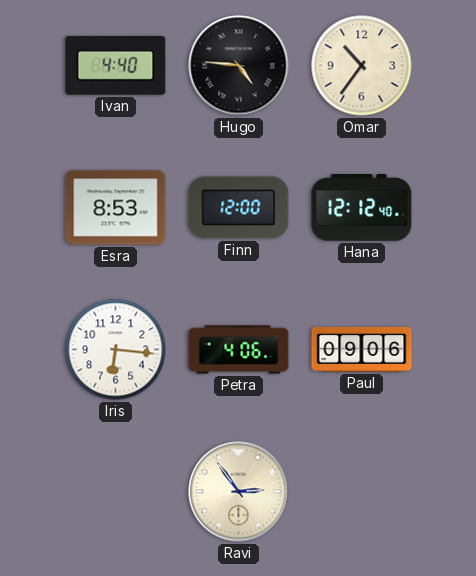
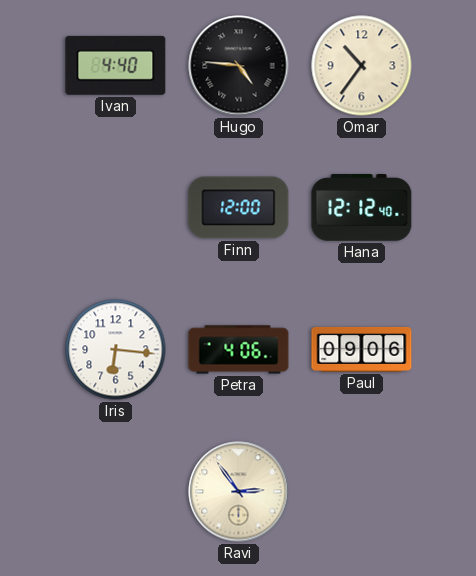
Esra: 8:53 -> none
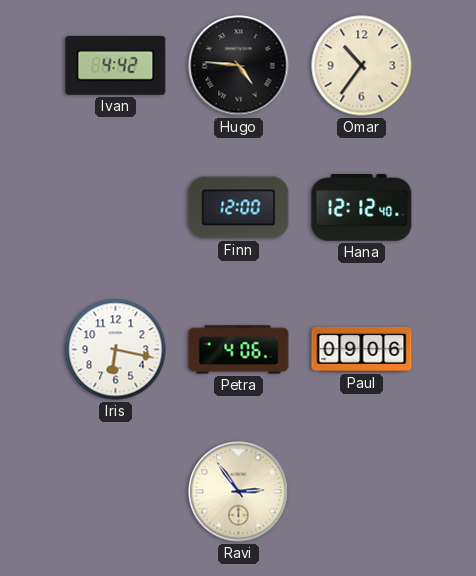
Ivan: 4:40 -> 4:42
Iris: 6:16 -> 6:17
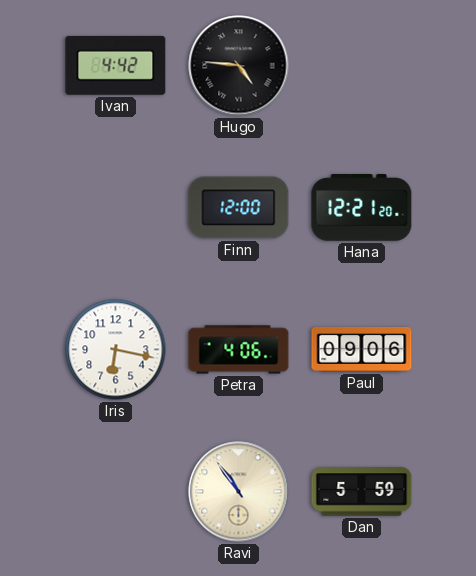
Omar: 10:36 -> none
Hana: 12:12 -> 12:21
Ravi: 2:54 -> 10:54
Dan: none -> 5:59
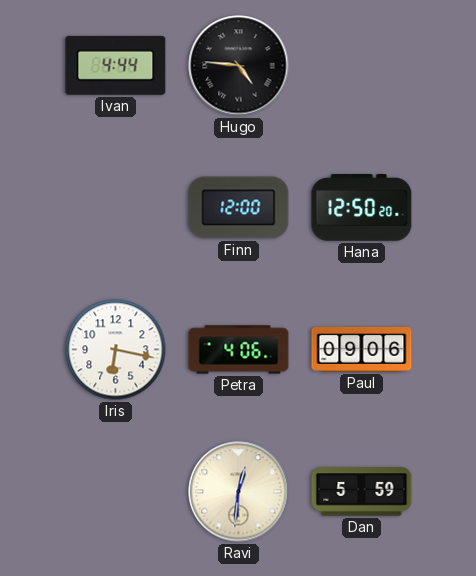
Ivan: 4:42 -> 4:44
Hana: 12:21 -> 12:50
Ravi: 10:54 -> 12:31
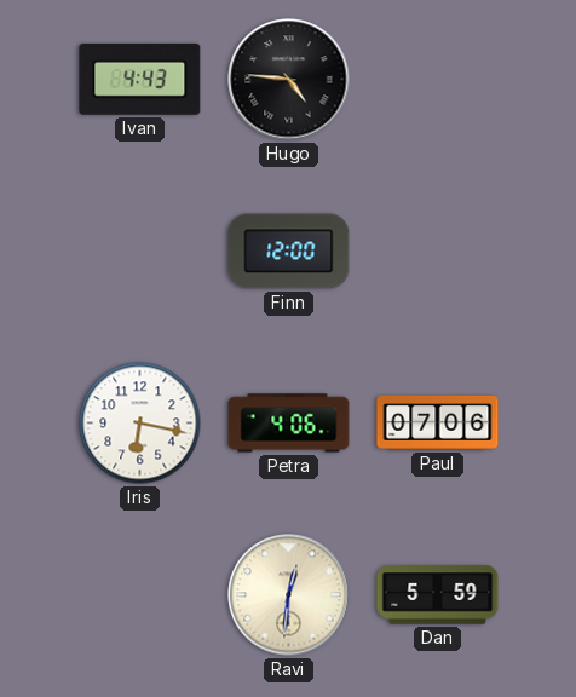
Ivan: 4:44 -> 4:43
Hana: 12:50 -> none
Paul: 09:06 -> 07:06
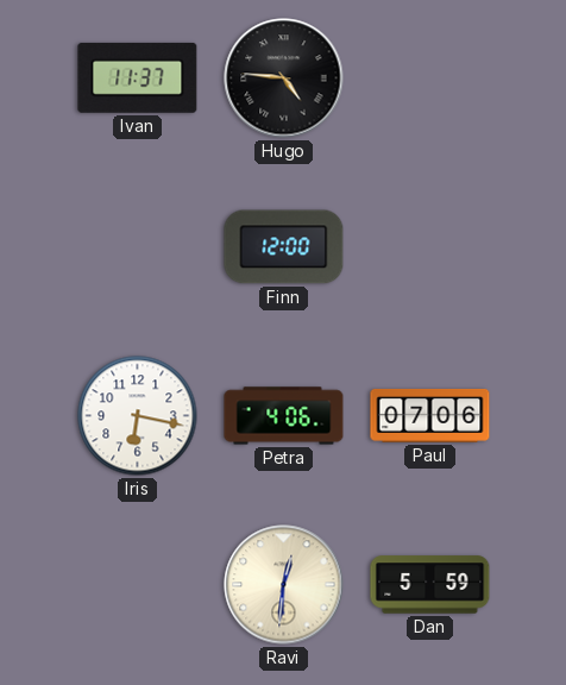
Ivan: 4:43 -> 11:37
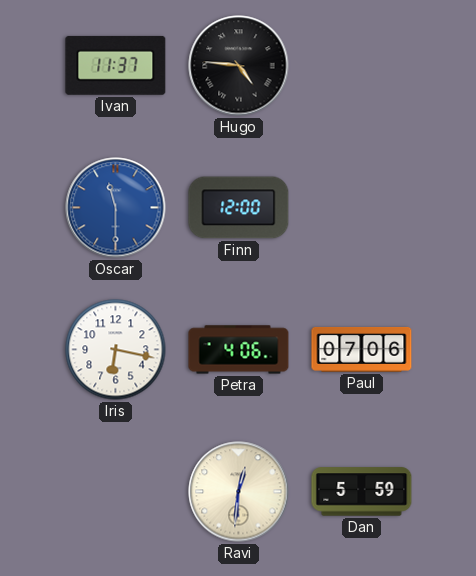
Oscar: none -> 11:30
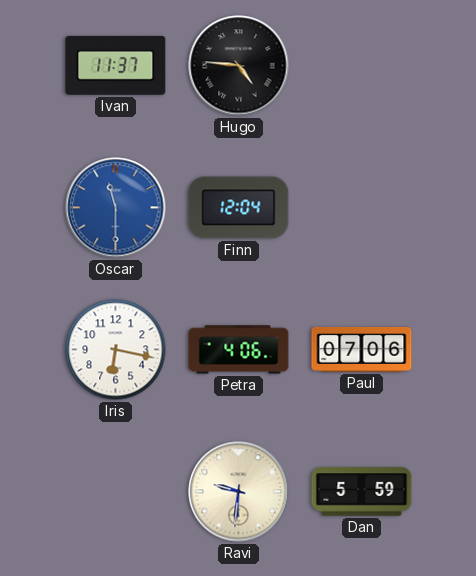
Finn: 12:00 -> 12:04
Ravi: 12:31 -> 9:31
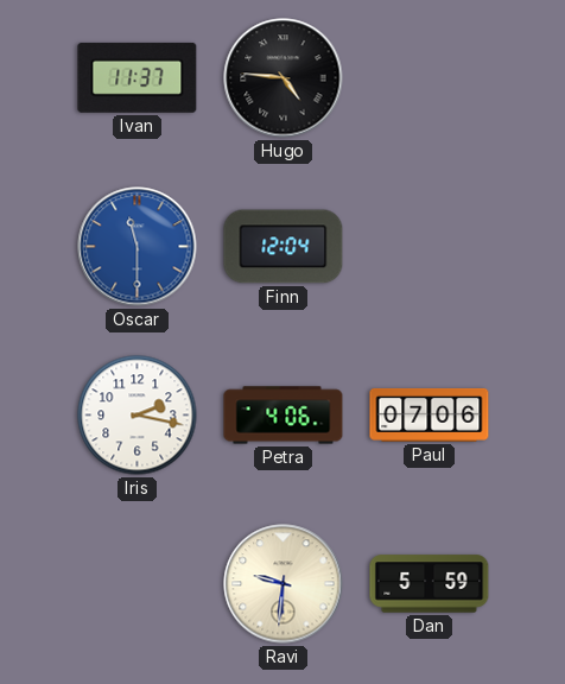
Iris: 6:17 -> 2:17
